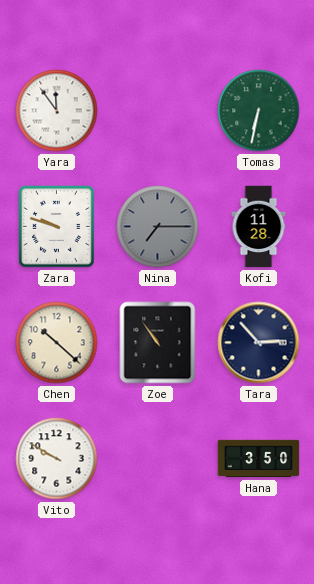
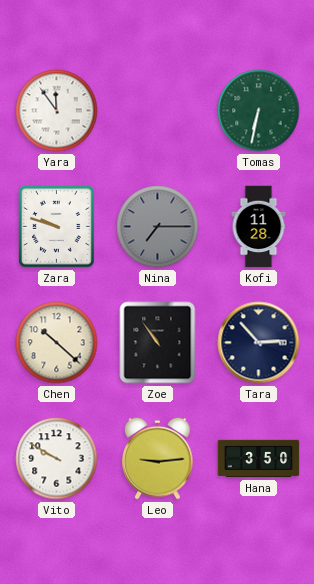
Leo: none -> 9:14
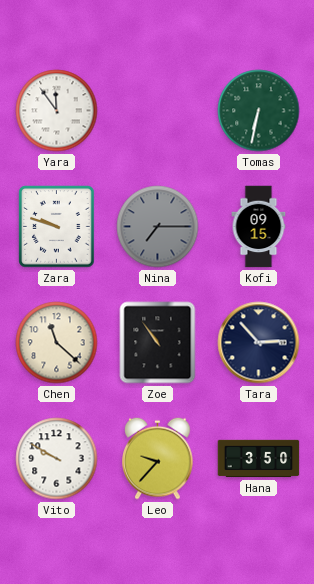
Kofi: 11:28 -> 09:15
Chen: 10:22 -> 11:22
Leo: 9:14 -> 9:37
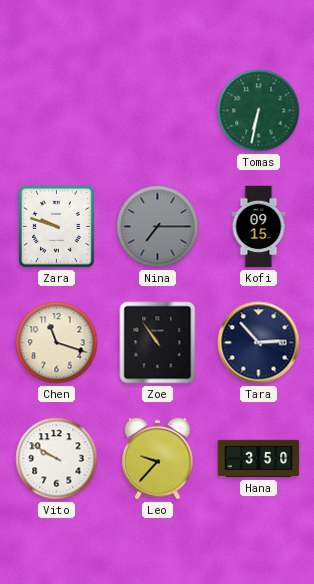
Yara: 11:54 -> none
Chen: 11:22 -> 11:18
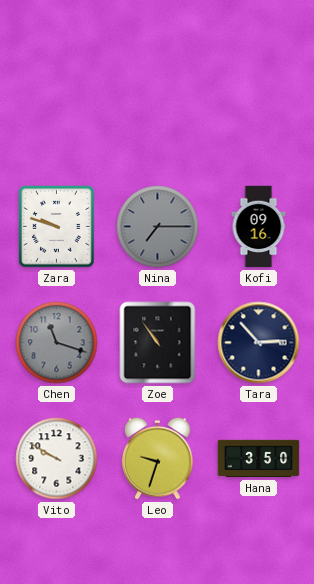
Tomas: 6:32 -> none
Kofi: 09:15 -> 09:16
Chen dial: cream -> grey
Leo: 9:37 -> 9:33
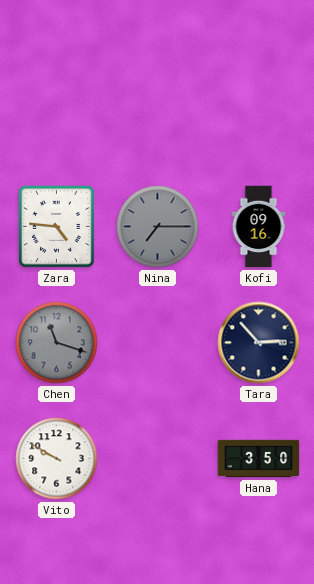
Zara: 9:48 -> 4:46
Zoe: 10:54 -> none
Leo: 9:33 -> none
